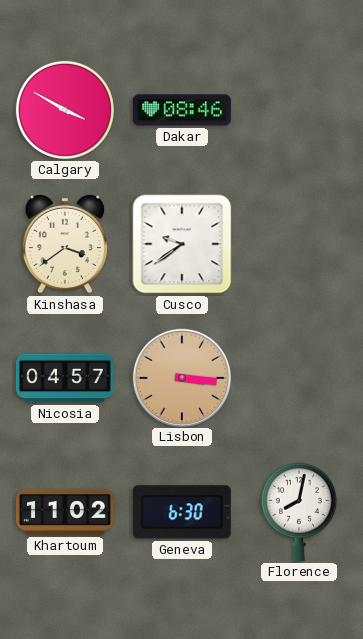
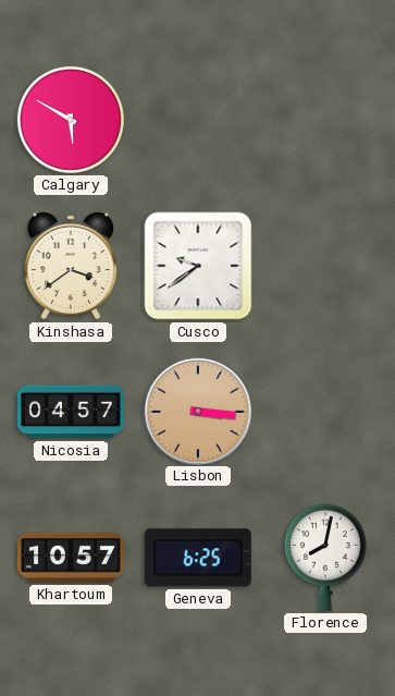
Calgary: 3:50 -> 5:50
Dakar: 08:46 -> none
Khartoum: 11:02 -> 10:57
Geneva: 6:30 -> 6:25
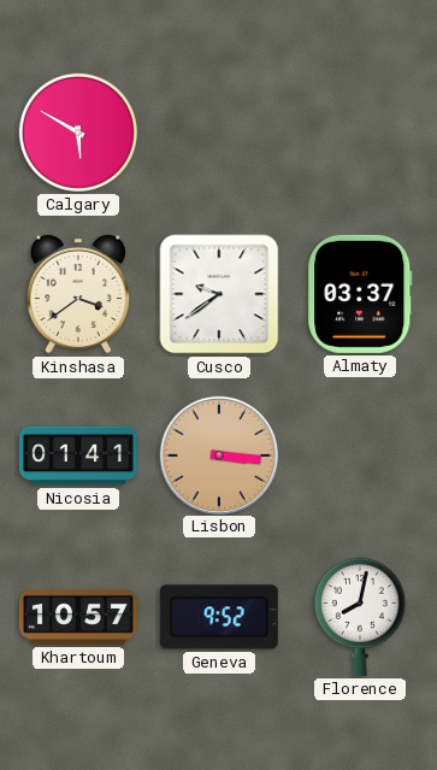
Almaty: none -> 03:37
Nicosia: 04:57 -> 01:41
Geneva: 6:25 -> 9:52
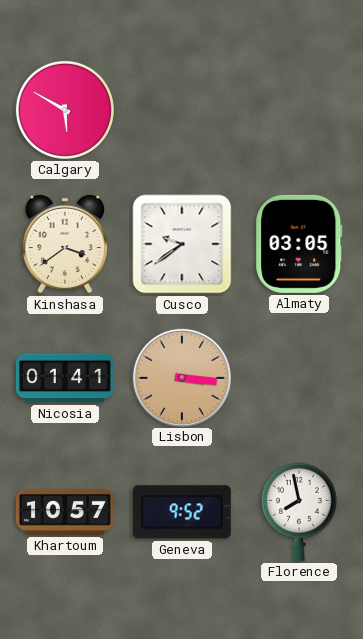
Almaty: 03:37 -> 03:05
Florence: 8:02 -> 7:58
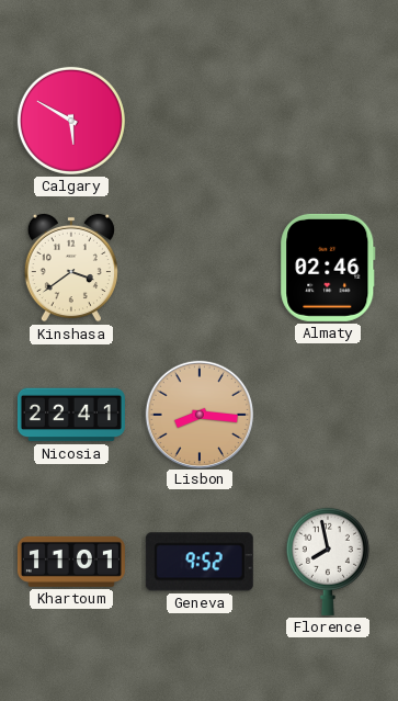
Cusco: 9:39 -> none
Almaty: 03:05 -> 02:46
Nicosia: 01:41 -> 22:41
Lisbon: 3:16 -> 8:16
Khartoum: 10:57 -> 11:01
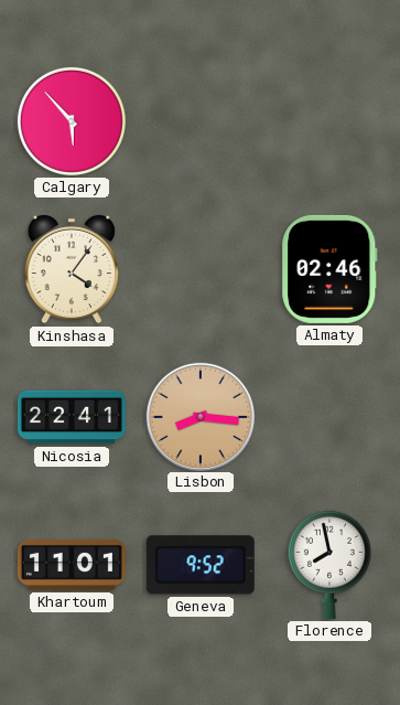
Calgary: 5:50 -> 5:53
Kinshasa: 3:39 -> 4:06
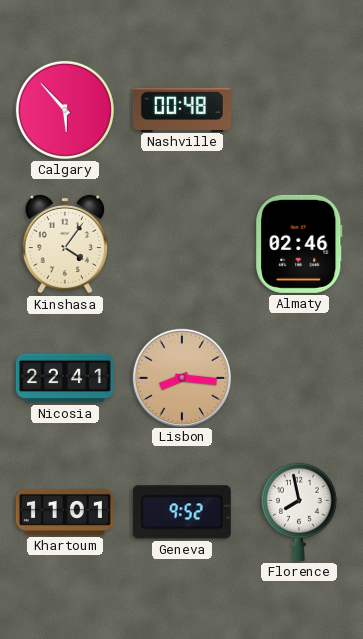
Nashville: none -> 00:48
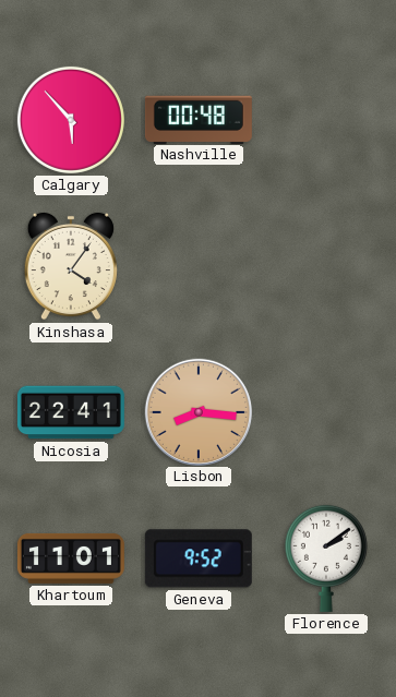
Almaty: 02:46 -> none
Florence: 7:58 -> 2:09
